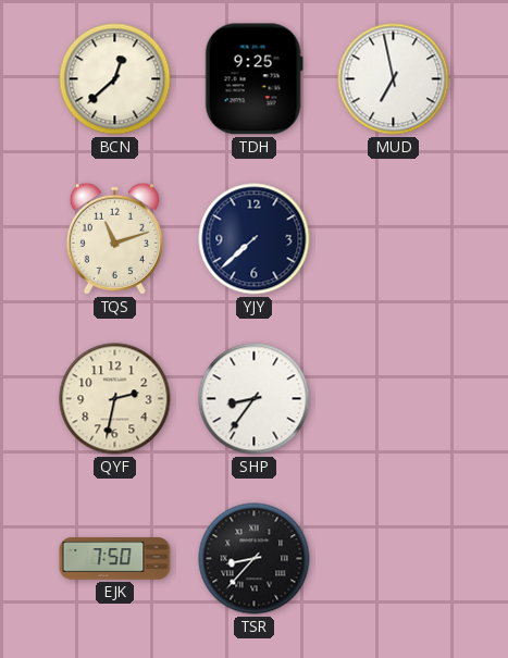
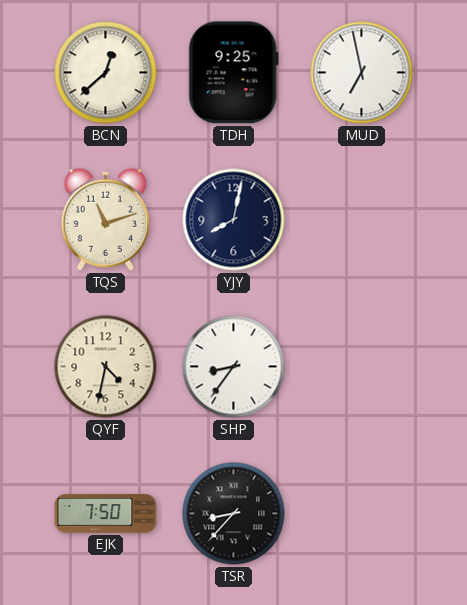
YJY: 7:38 -> 8:02
QYF: 2:32 -> 4:32
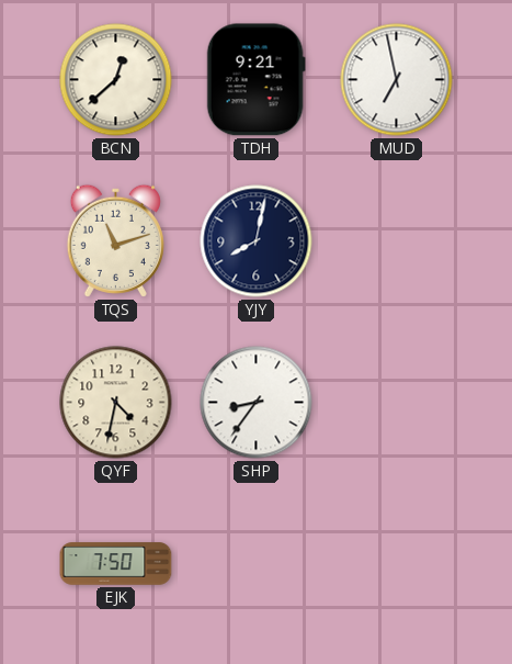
TDH: 9:25 -> 9:21
TSR: 8:37 -> none
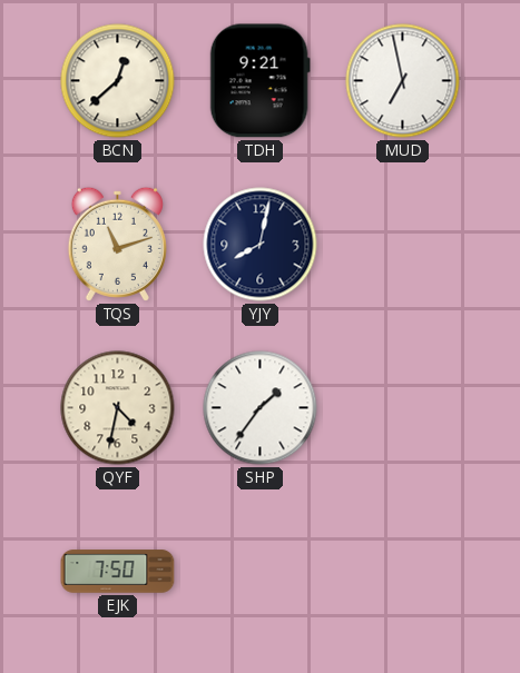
SHP: 8:36 -> 1:36
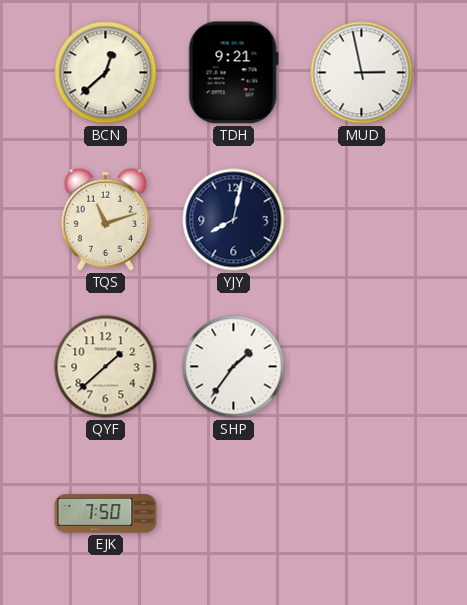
MUD: 6:58 -> 2:58
QYF: 4:32 -> 1:38
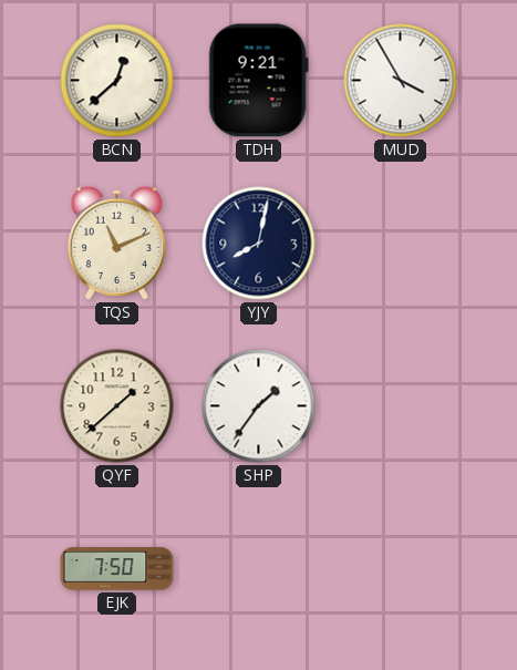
MUD: 2:58 -> 3:55
TQS: 11:12 -> 11:11
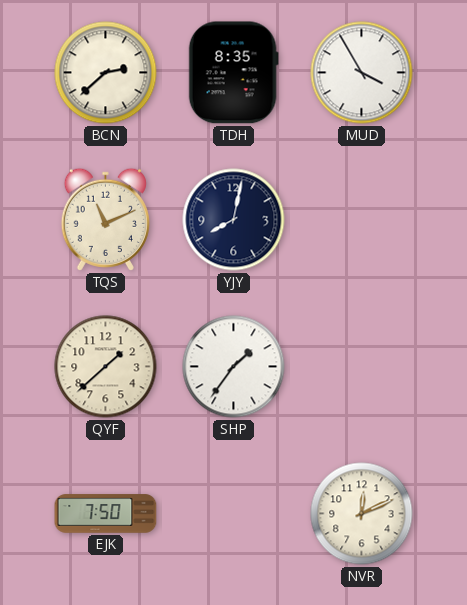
BCN: 12:38 -> 2:38
TDH: 9:21 -> 8:35
NVR: none -> 12:11
